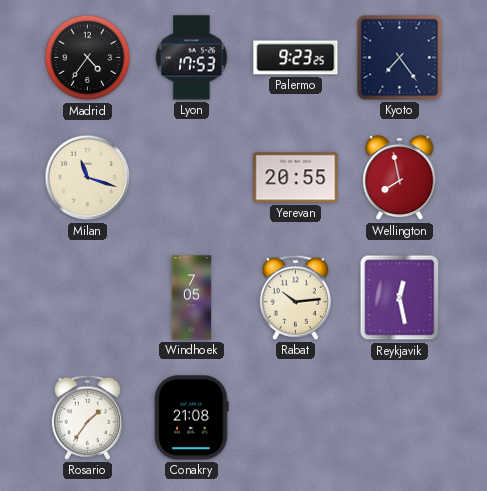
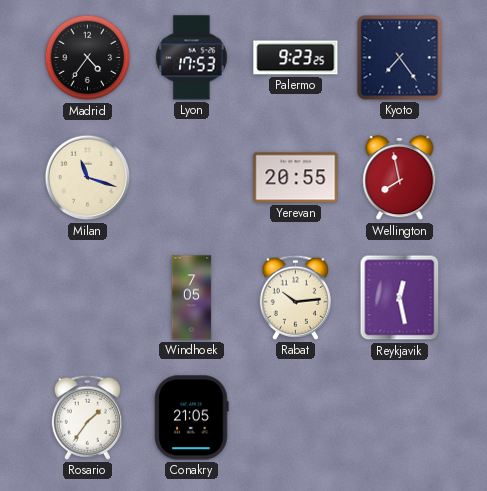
Conakry: 21:08 -> 21:05
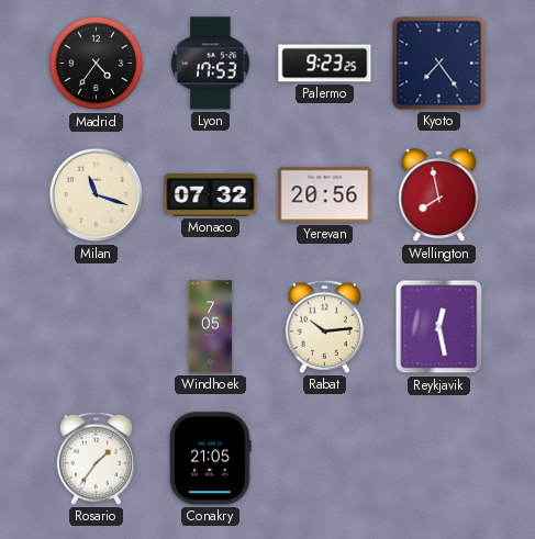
Monaco: none -> 07:32
Yerevan: 20:55 -> 20:56
